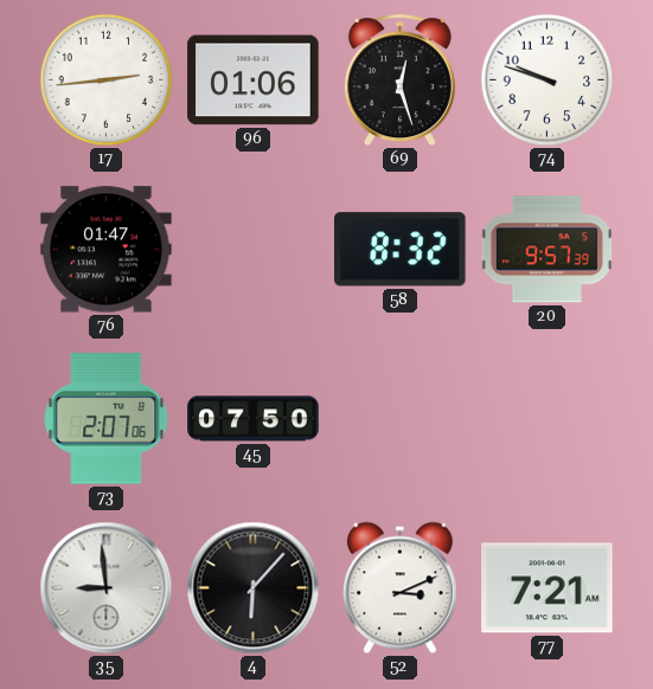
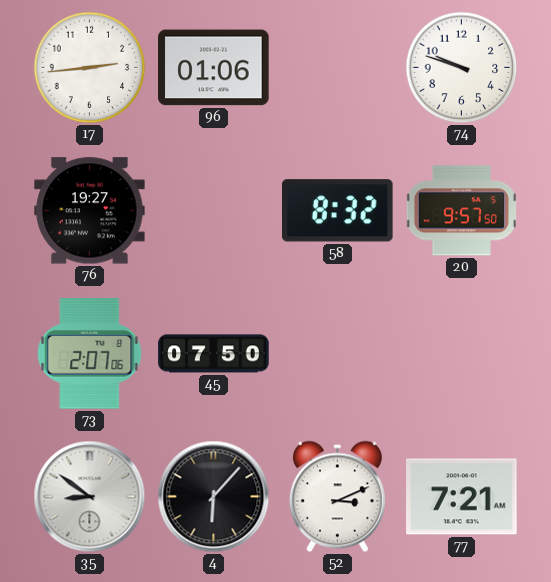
69: 12:27 -> none
76: 01:47 -> 19:27
20: 9:57:39 -> 9:57:50
35: 8:59 -> 8:51
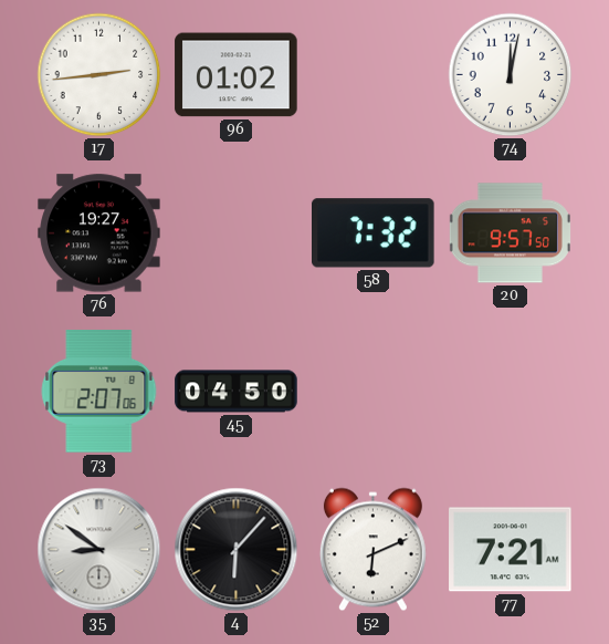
96: 01:06 -> 01:02
74: 9:48 -> 12:02
58: 8:32 -> 7:32
45: 07:50 -> 04:50
52: 3:11 -> 6:11
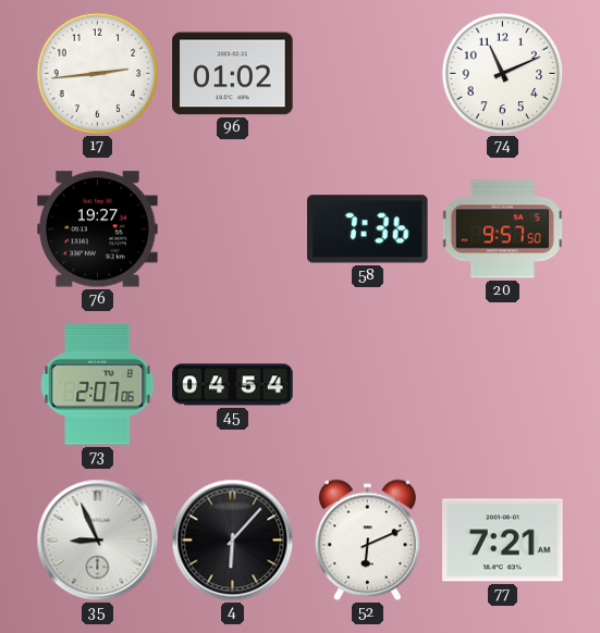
74: 12:02 -> 11:11
58: 7:32 -> 7:36
45: 04:50 -> 04:54
35: 8:51 -> 8:56
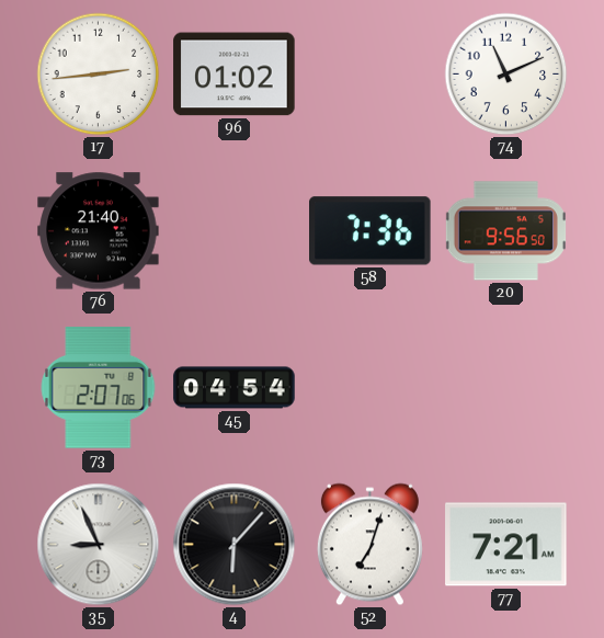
76: 19:27 -> 21:40
20: 9:57 -> 9:56
52: 6:11 -> 7:03
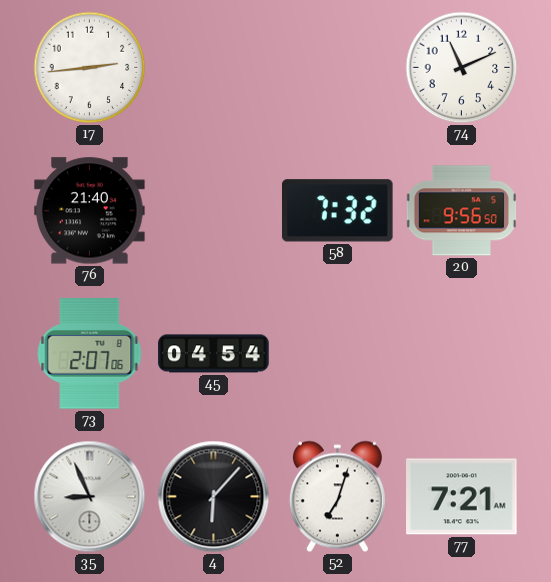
96: 01:02 -> none
58: 7:36 -> 7:32
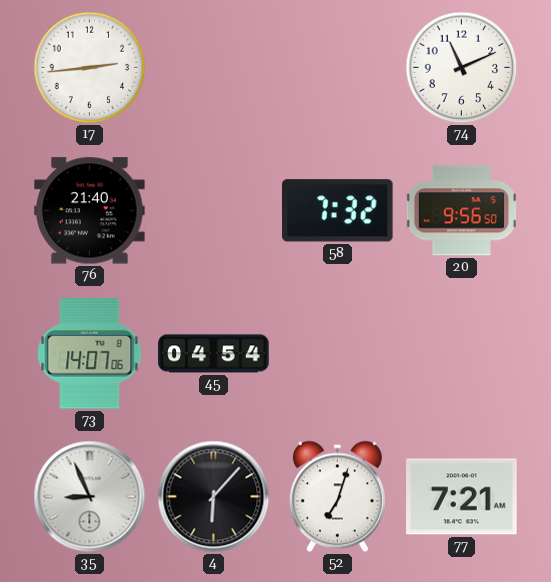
73: 2:07 -> 14:07
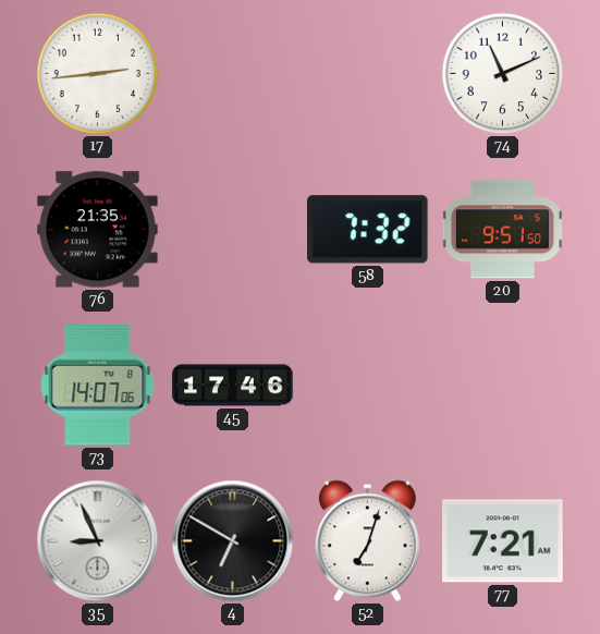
76: 21:40 -> 21:35
20: 9:56 -> 9:51
45: 04:54 -> 17:46
4: 6:07 -> 6:50
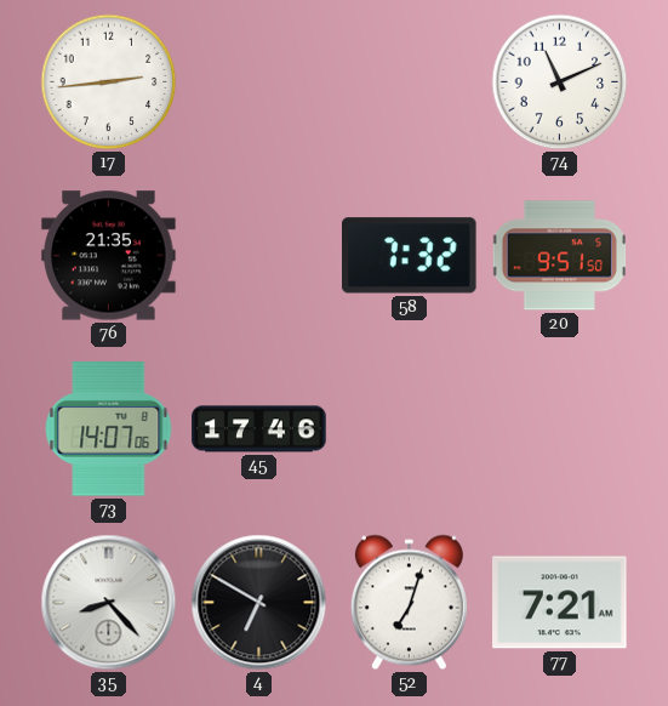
35: 8:56 -> 8:23
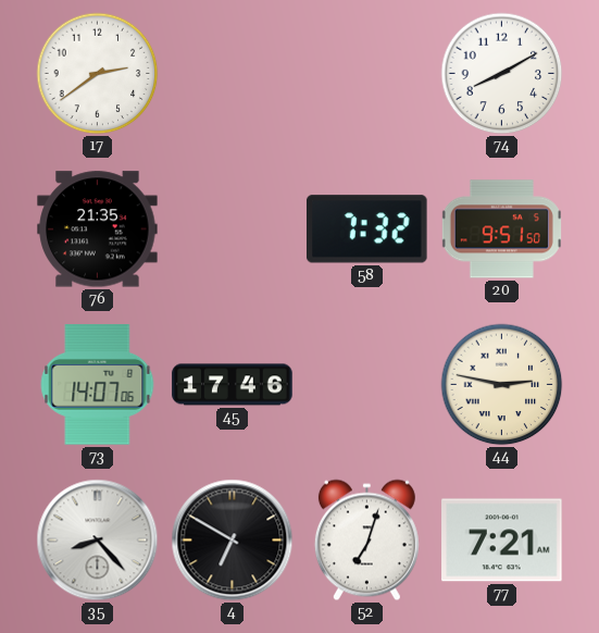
17: 2:44 -> 2:39
74: 11:11 -> 8:10
44: none -> 2:47
